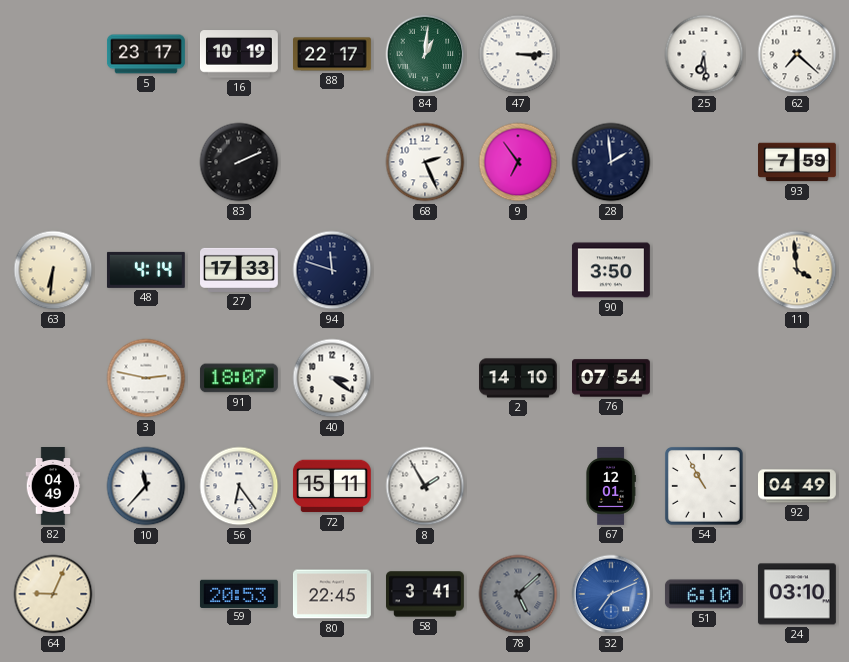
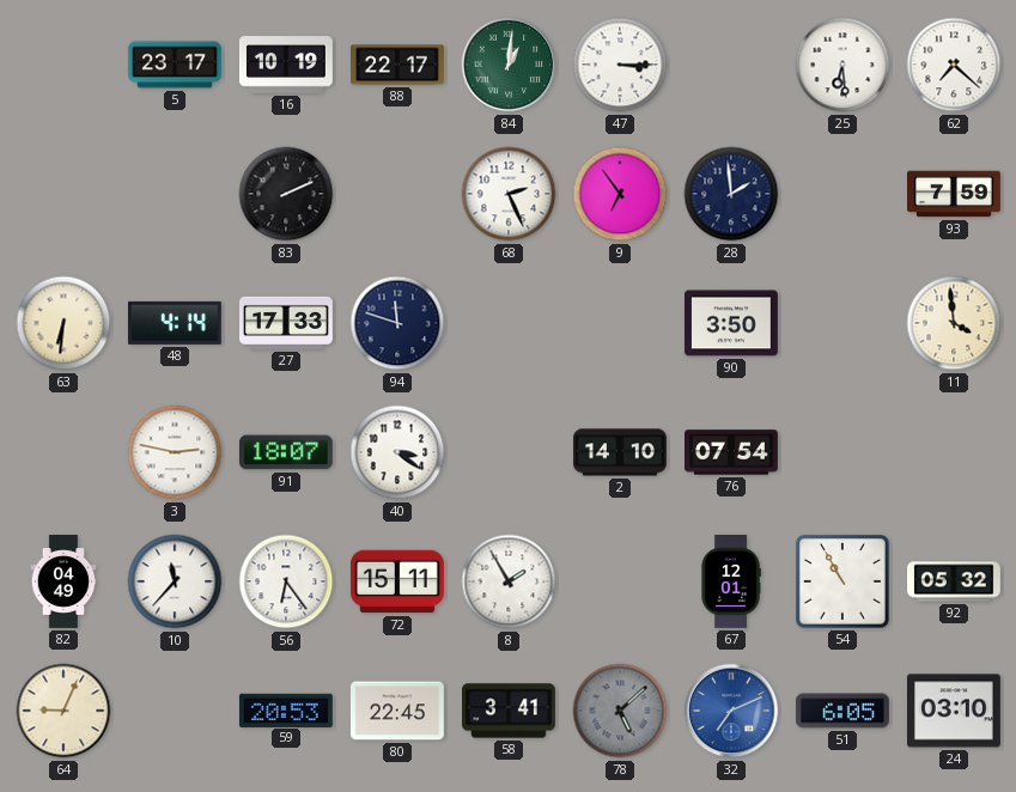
92: 04:49 -> 05:32
51: 6:10 -> 6:05
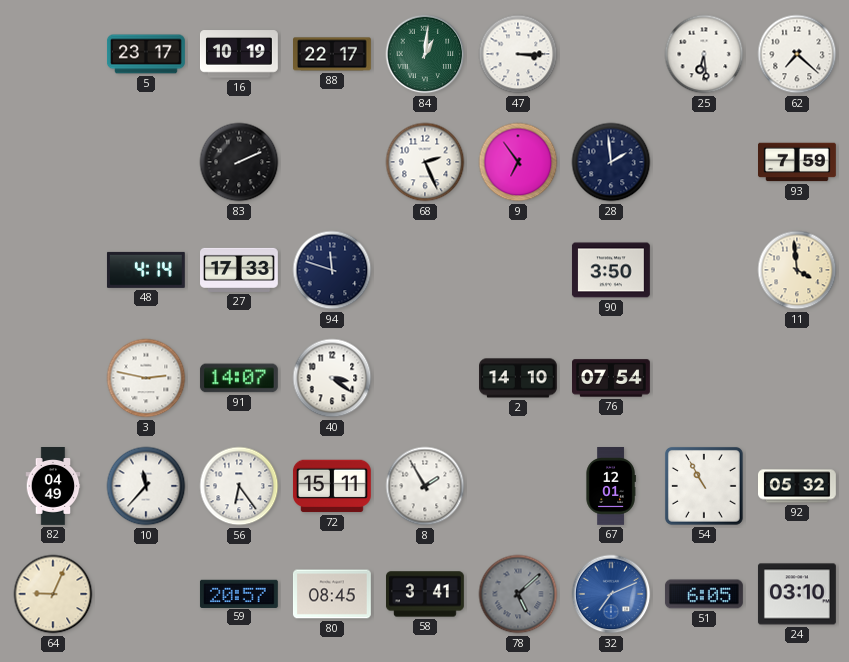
63: 6:31 -> none
91: 18:07 -> 14:07
59: 20:53 -> 20:57
80: 22:45 -> 08:45
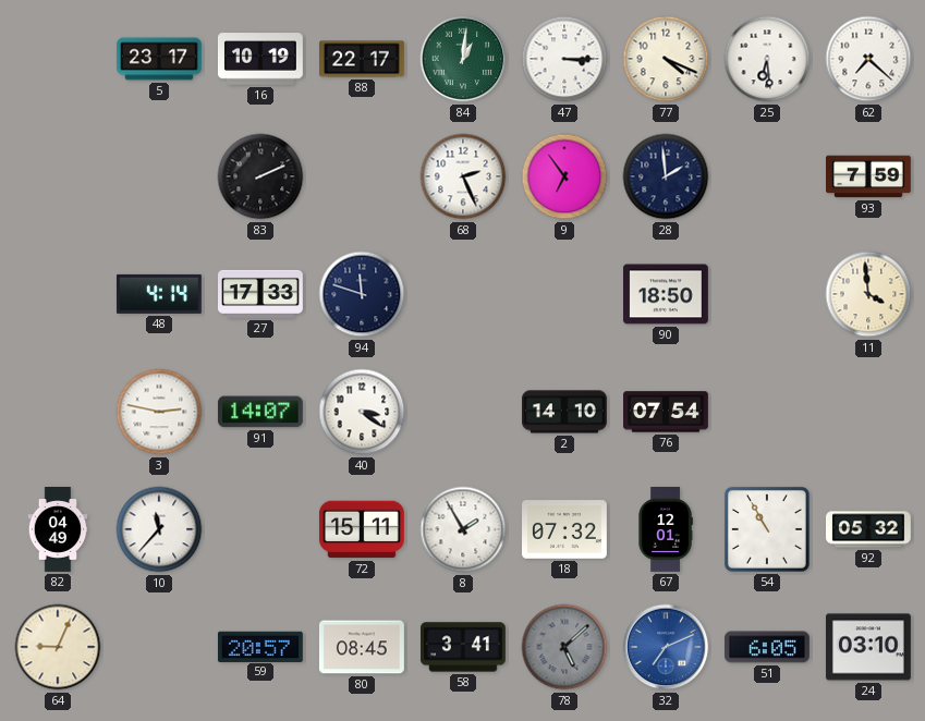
77: none -> 4:19
90: 3:50 -> 18:50
56: 6:24 -> none
18: none -> 07:32
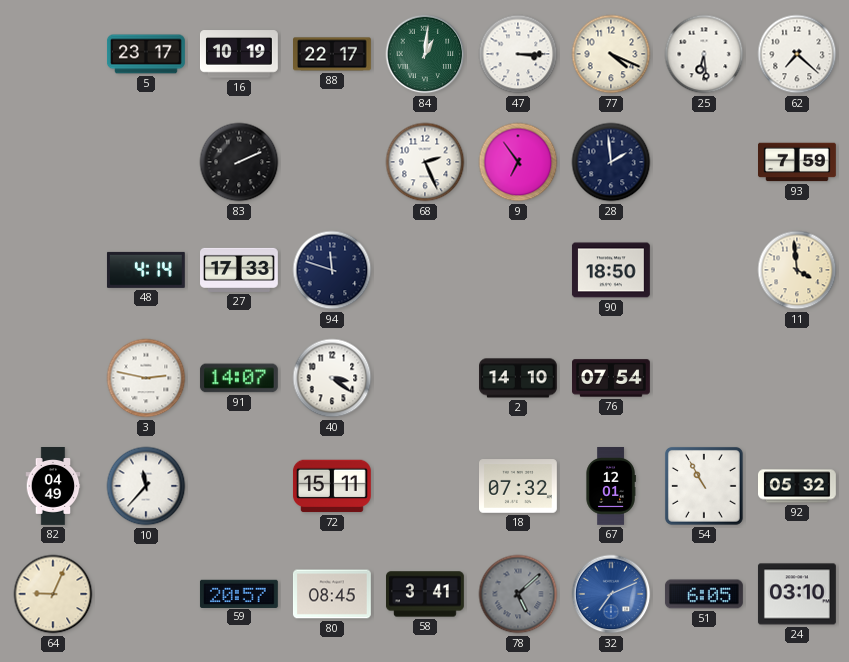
8: 1:55 -> none
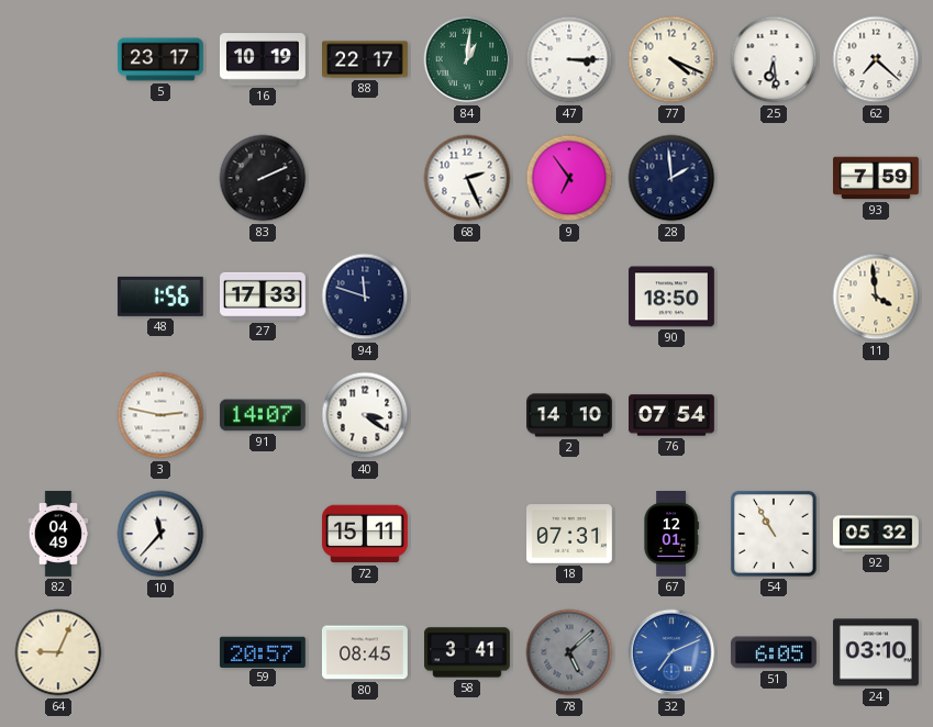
48: 4:14 -> 1:56
18: 07:32 -> 07:31
